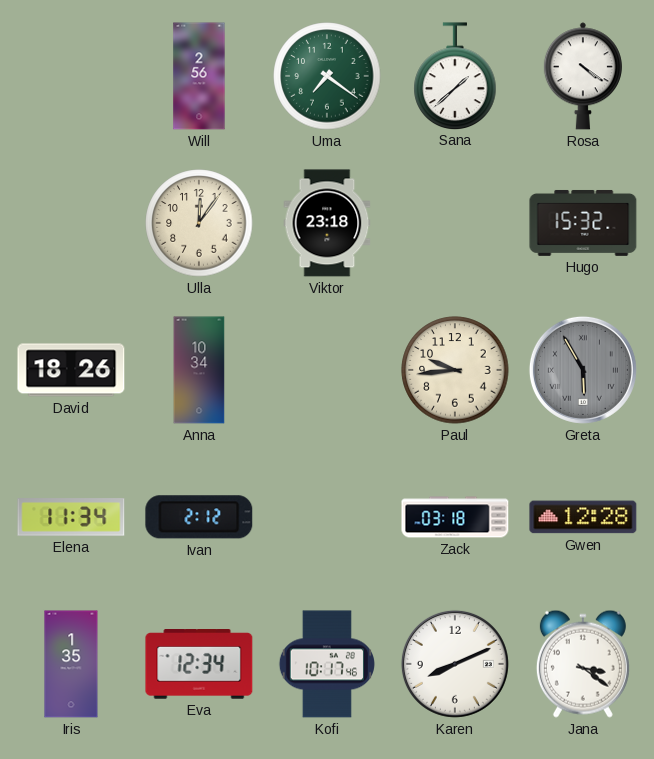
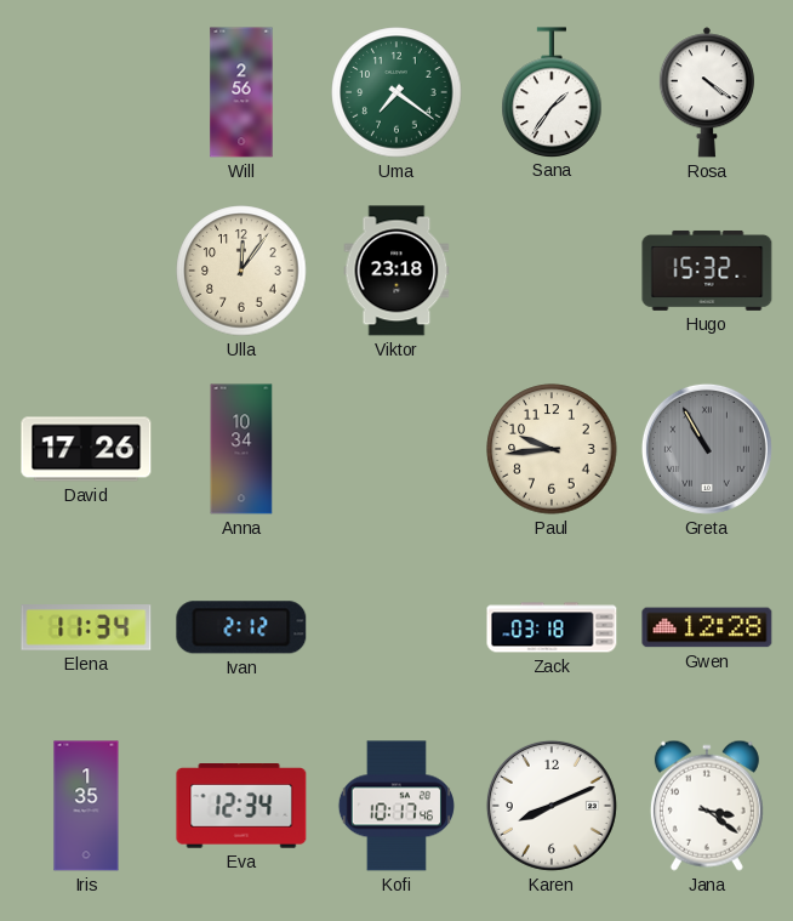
Sana: 1:38 -> 1:36
David: 18:26 -> 17:26
Greta: 5:55 -> 10:55
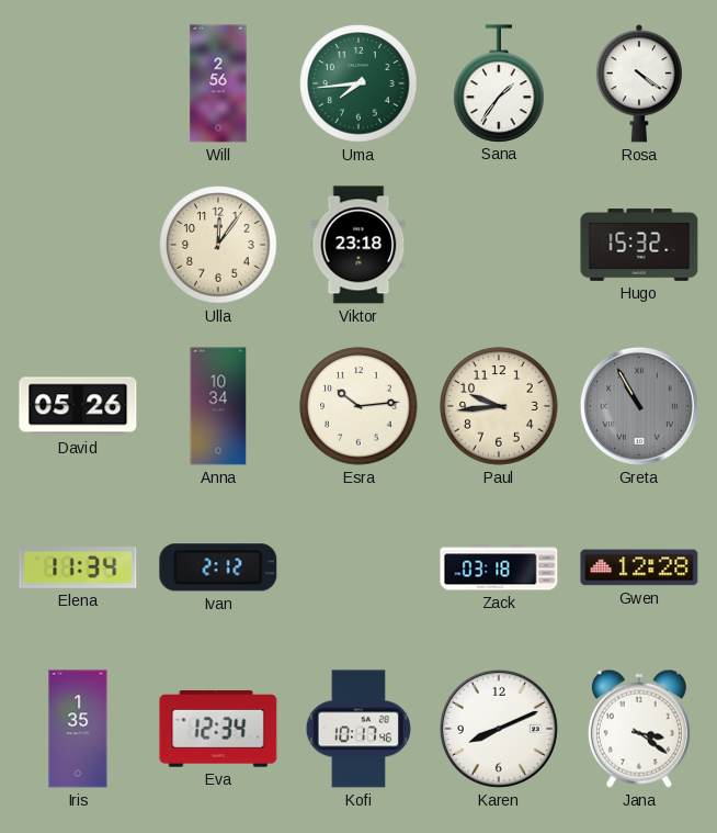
Uma: 7:21 -> 7:44
David: 17:26 -> 05:26
Esra: none -> 10:14
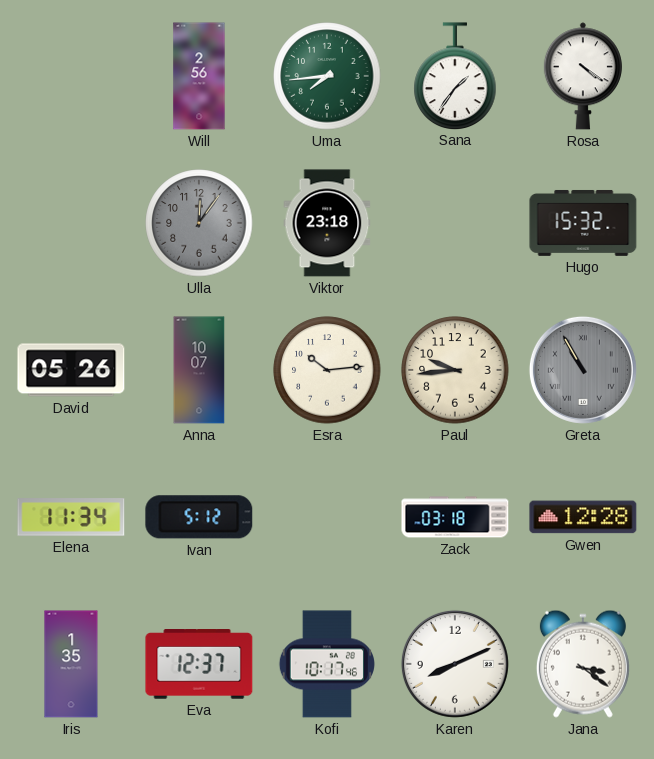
Ulla dial: cream -> grey
Anna: 10:34 -> 10:07
Ivan: 2:12 -> 5:12
Eva: 12:34 -> 12:37
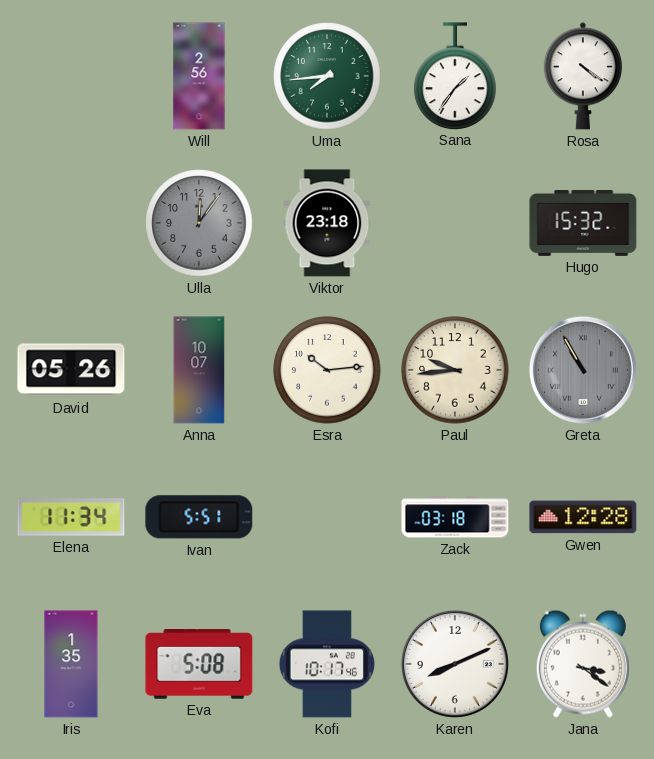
Ivan: 5:12 -> 5:51
Eva: 12:37 -> 5:08
